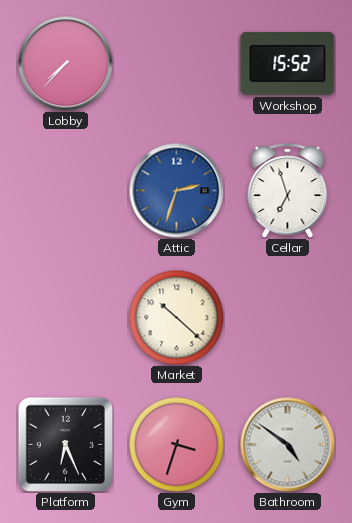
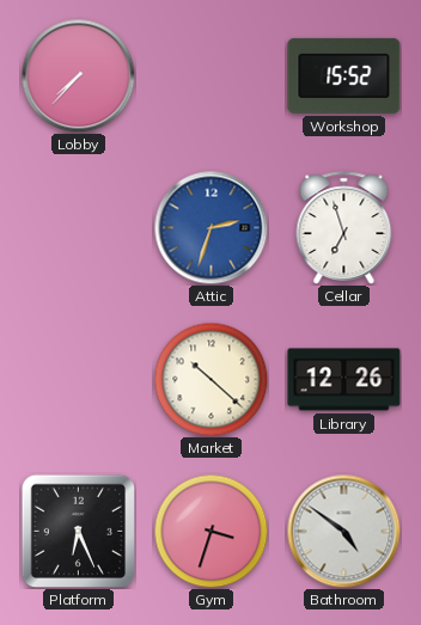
Library: none -> 12:26
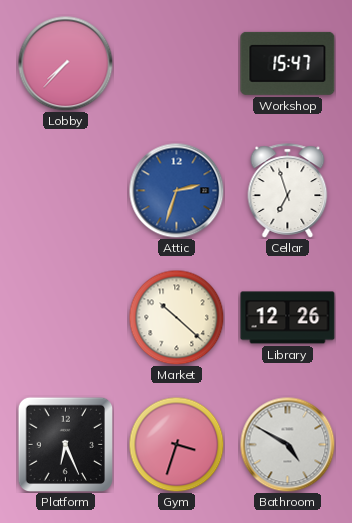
Workshop: 15:52 -> 15:47
Bathroom: 4:51 -> 4:50
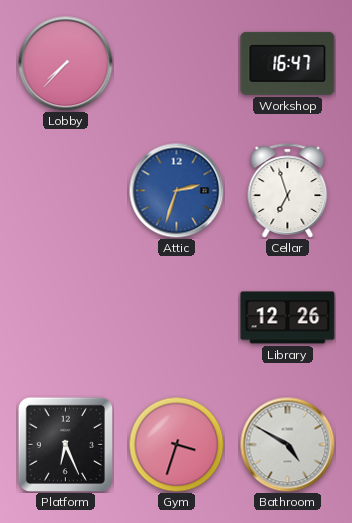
Workshop: 15:47 -> 16:47
Market: 10:22 -> none
